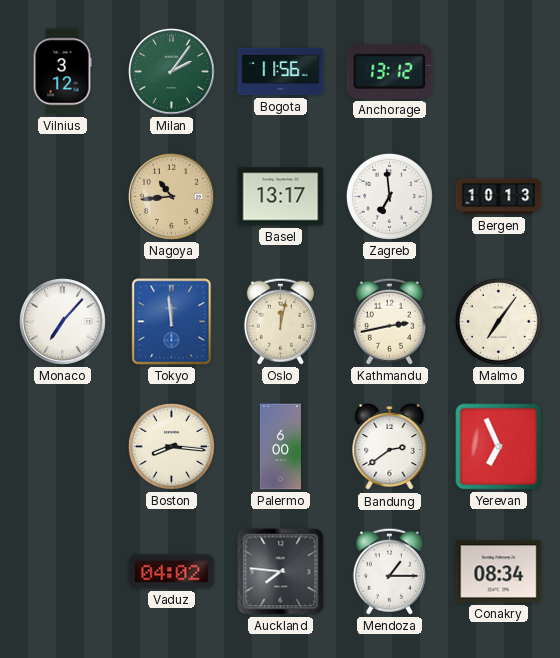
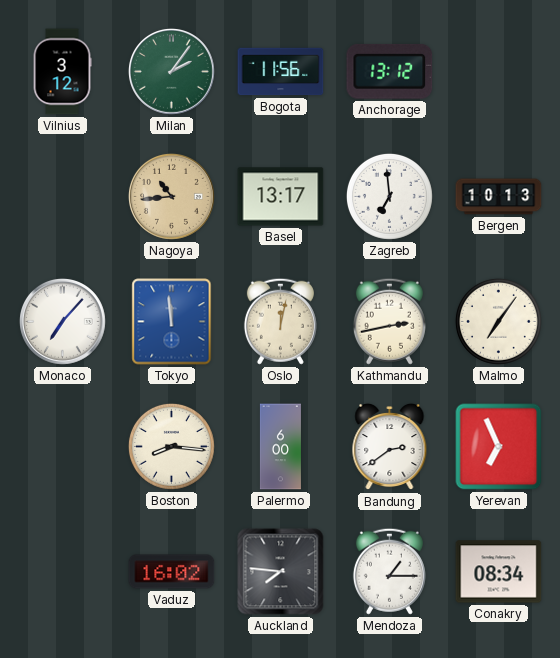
Vaduz: 04:02 -> 16:02
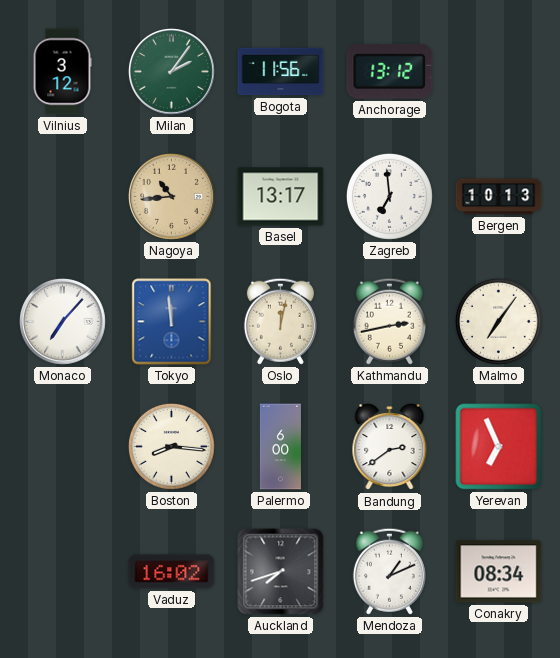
Auckland: 7:46 -> 7:42
Mendoza: 1:15 -> 1:11
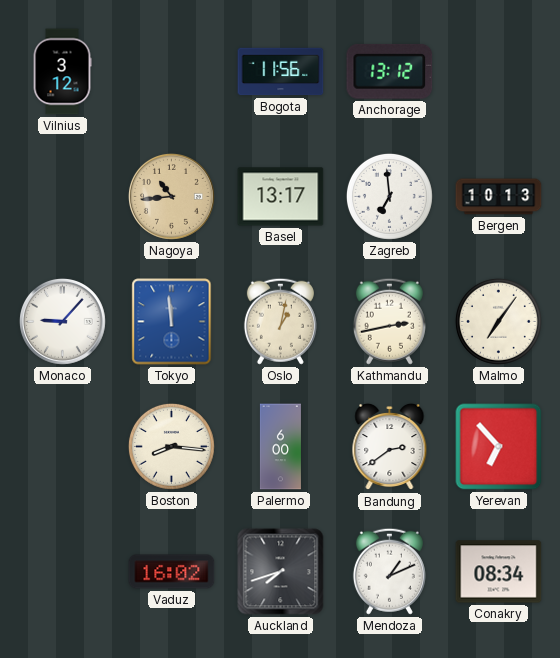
Milan: 2:06 -> none
Monaco: 7:07 -> 9:07
Oslo: 12:02 -> 1:02
Yerevan: 6:56 -> 6:53
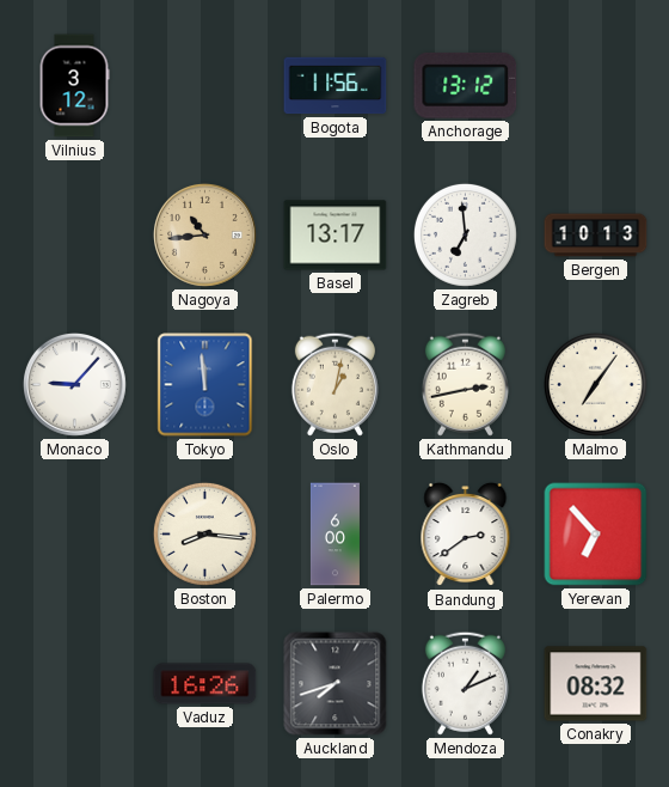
Vaduz: 16:02 -> 16:26
Conakry: 08:34 -> 08:32
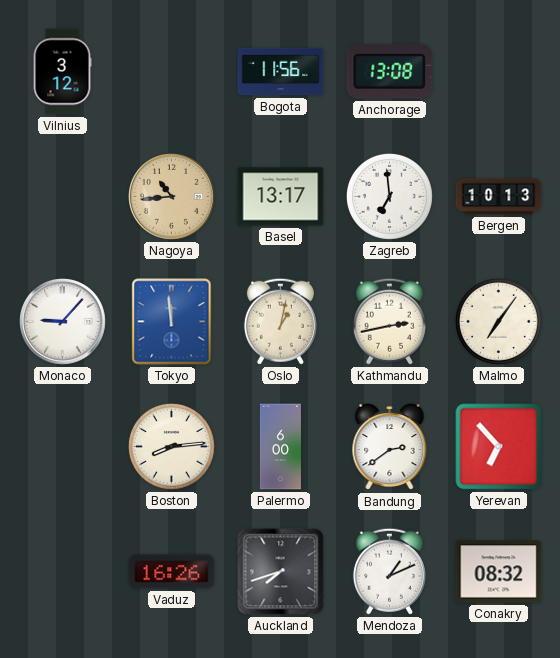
Anchorage: 13:12 -> 13:08
Boston: 8:16 -> 8:14
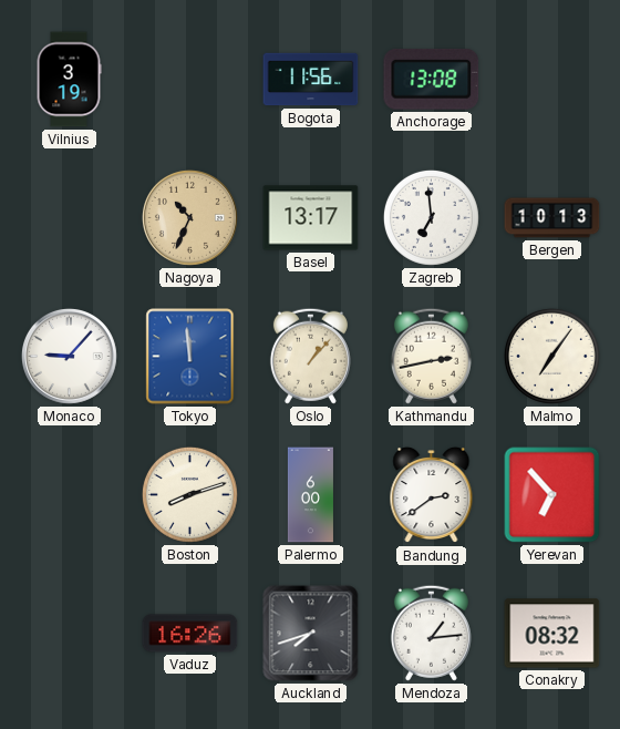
Vilnius: 3:12 -> 3:19
Nagoya: 10:44 -> 10:34
Oslo: 1:02 -> 1:07
Boston: 8:14 -> 8:12
Mendoza: 1:11 -> 1:14
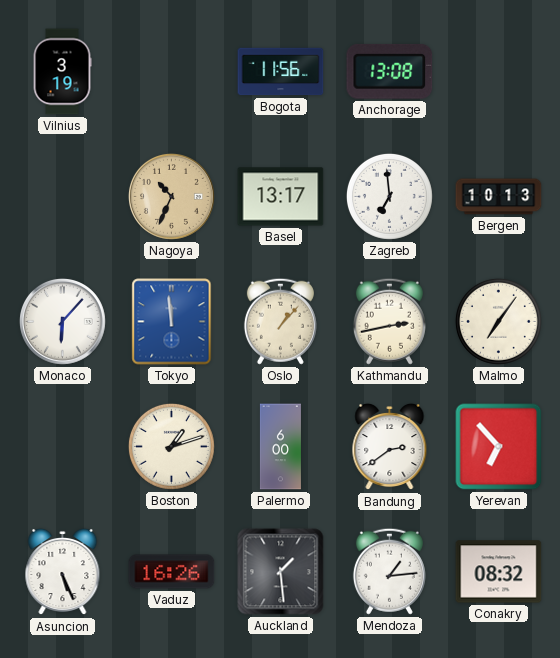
Monaco: 9:07 -> 6:07
Boston: 8:12 -> 1:12
Asuncion: none -> 5:26
Auckland: 7:42 -> 1:29
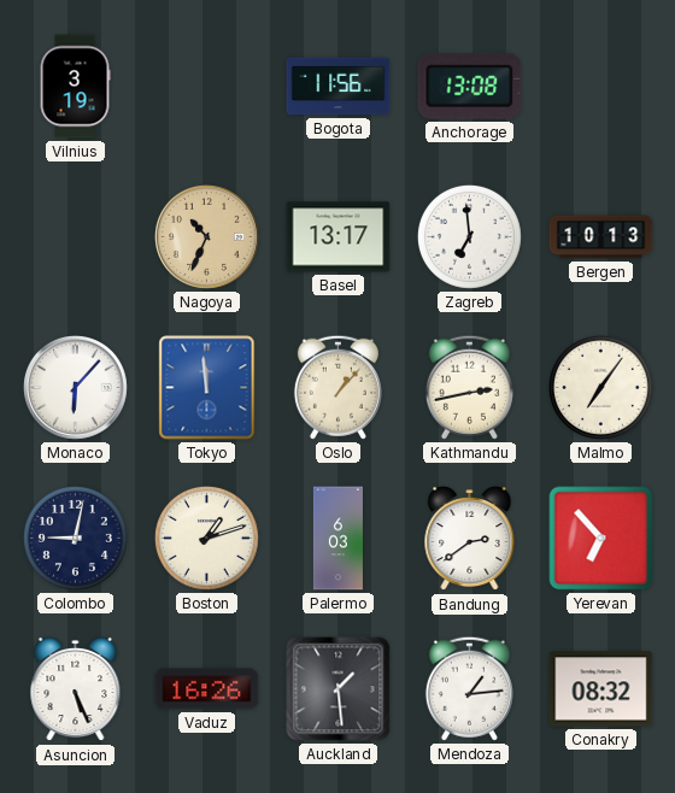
Colombo: none -> 9:02
Palermo: 6:00 -> 6:03
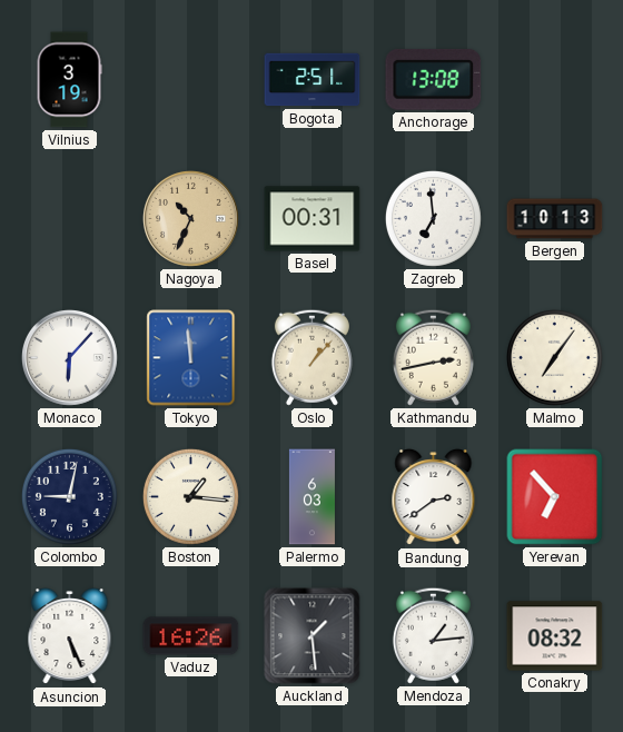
Bogota: 11:56 -> 2:51
Basel: 13:17 -> 00:31
Boston: 1:12 -> 1:16
